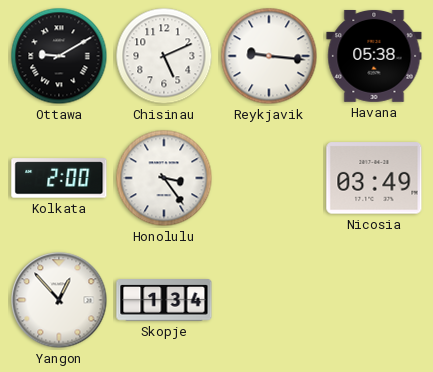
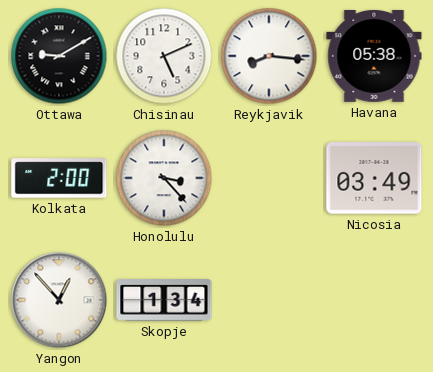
Reykjavik: 9:16 -> 8:16
Honolulu: 3:24 -> 3:23
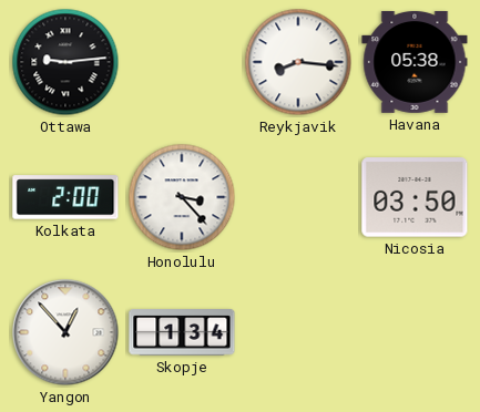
Ottawa: 9:10 -> 9:14
Chisinau: 5:11 -> none
Nicosia: 03:49 -> 03:50
